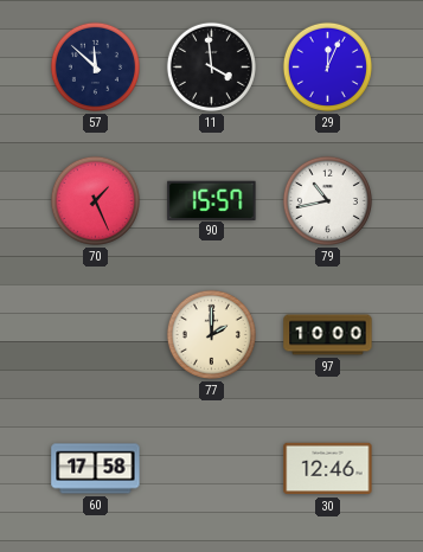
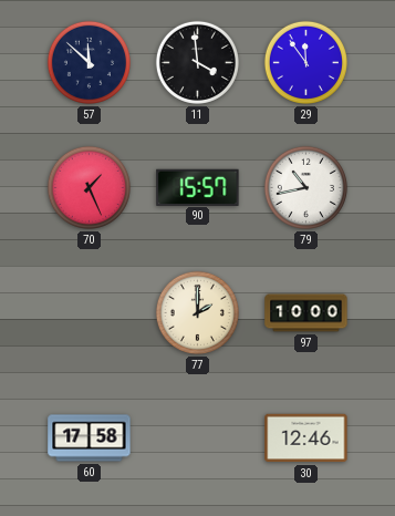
29: 12:04 -> 11:54
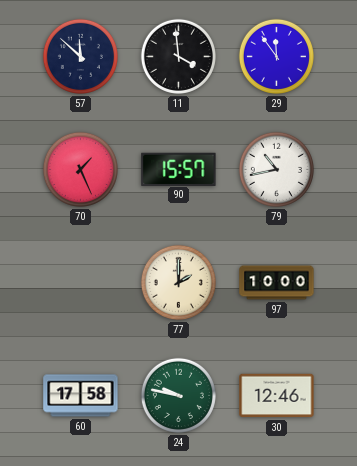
24: none -> 9:47
